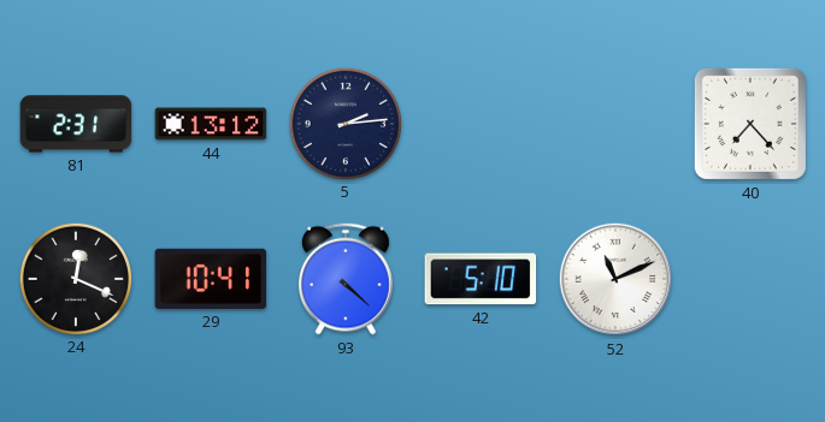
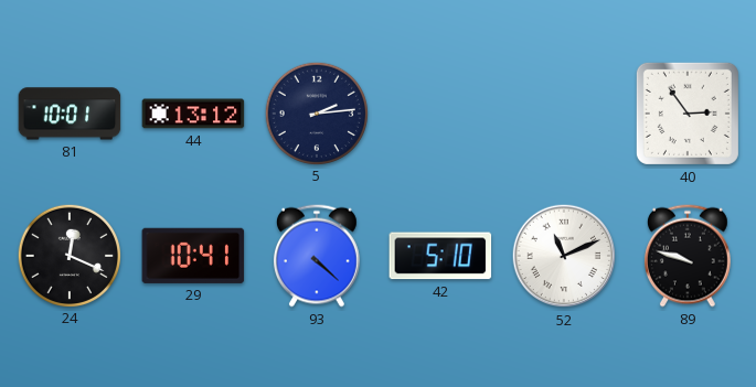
81: 2:31 -> 10:01
40: 7:23 -> 2:54
89: none -> 9:48
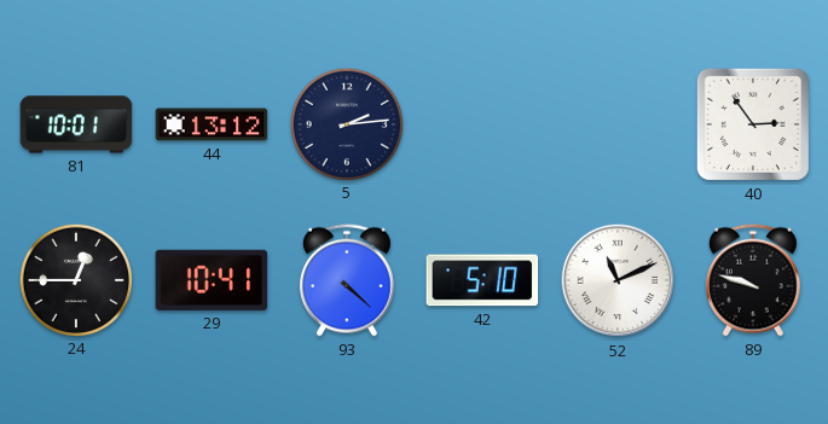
24: 12:19 -> 12:45
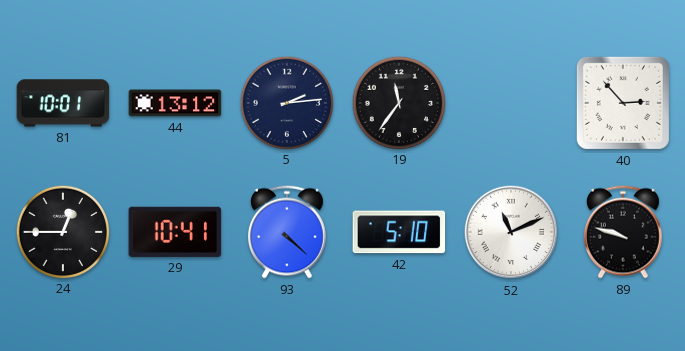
19: none -> 11:36
40: 2:54 -> 2:53
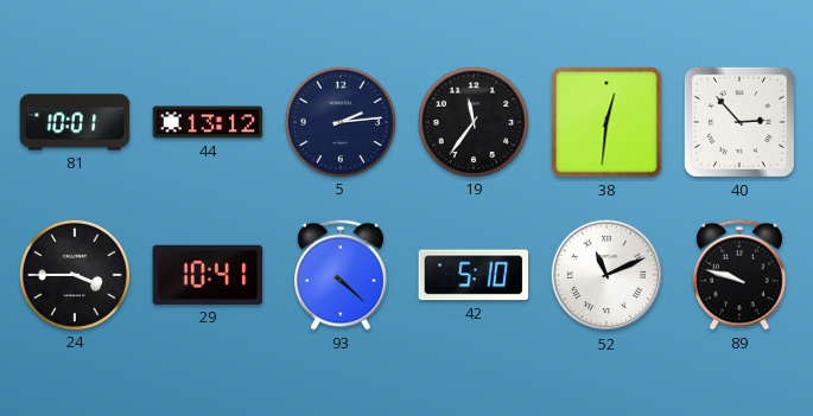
38: none -> 12:31
24: 12:45 -> 3:45
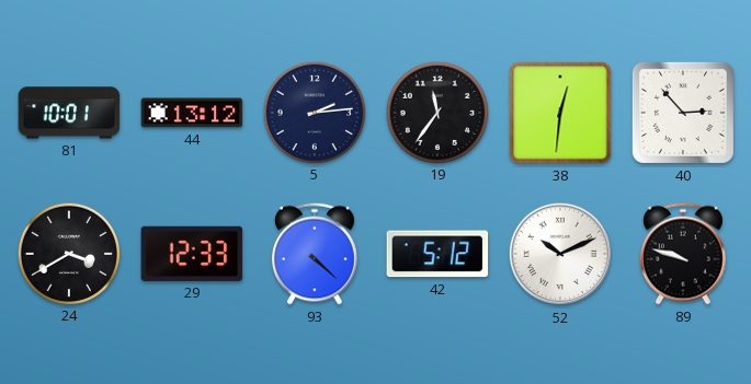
24: 3:45 -> 3:40
29: 10:41 -> 12:33
42: 5:10 -> 5:12
52: 11:11 -> 10:11
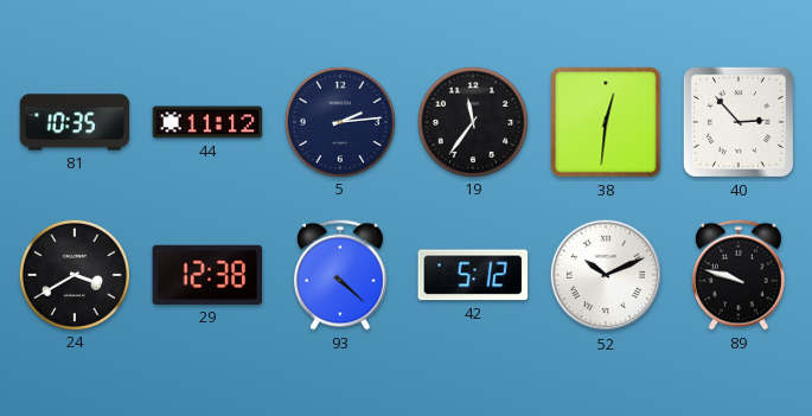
81: 10:01 -> 10:35
44: 13:12 -> 11:12
29: 12:33 -> 12:38
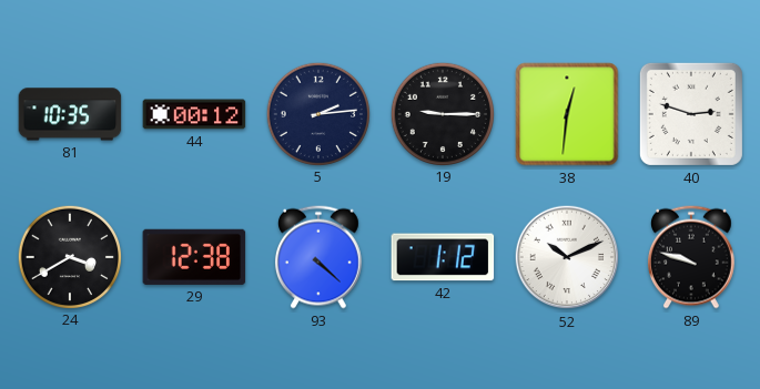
44: 11:12 -> 00:12
19: 11:36 -> 9:15
40: 2:53 -> 2:48
42: 5:12 -> 1:12
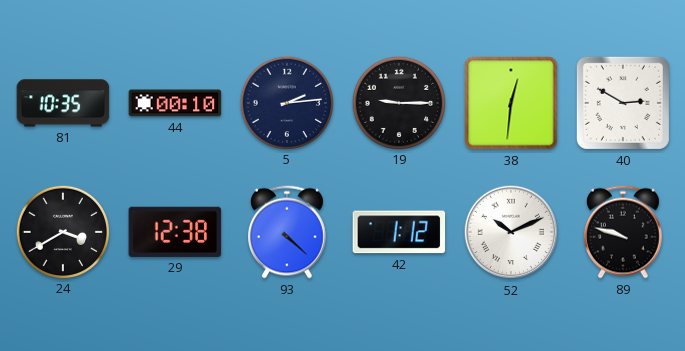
44: 00:12 -> 00:10
40: 2:48 -> 2:50
